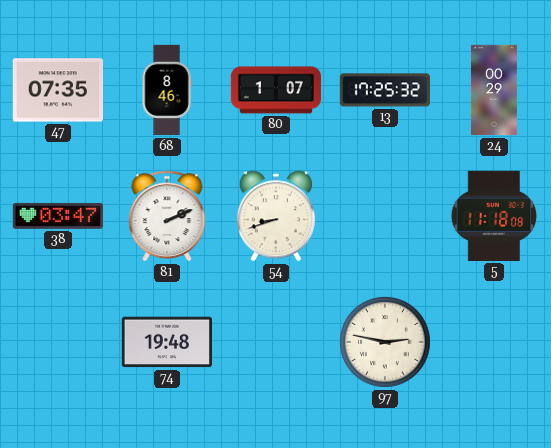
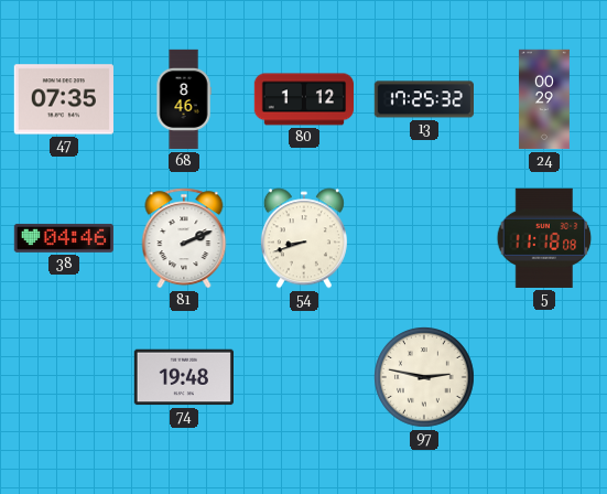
80: 1:07 -> 1:12
38: 03:47 -> 04:46
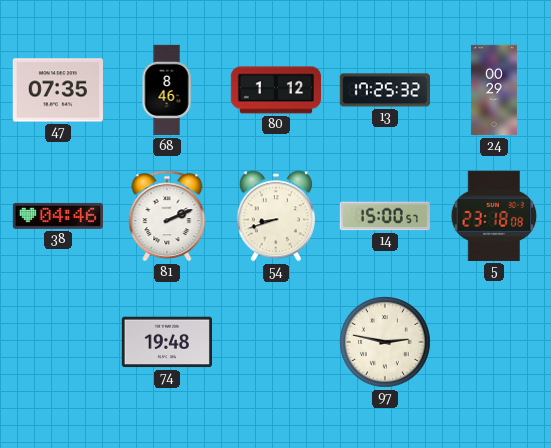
14: none -> 15:00
5: 11:18 -> 23:18
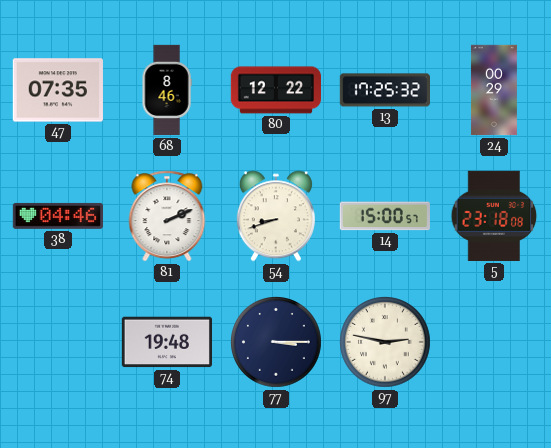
80: 1:12 -> 12:22
77: none -> 3:15
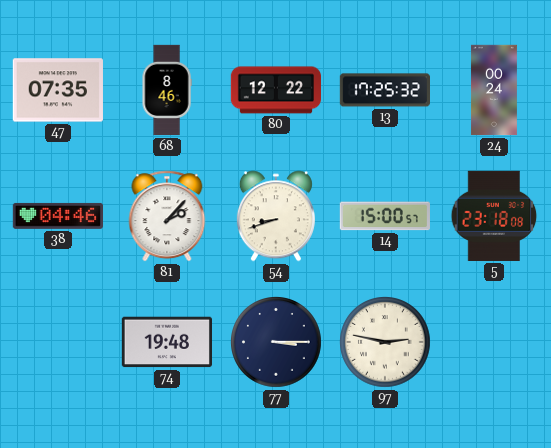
24: 00:29 -> 00:24
81: 2:11 -> 2:07
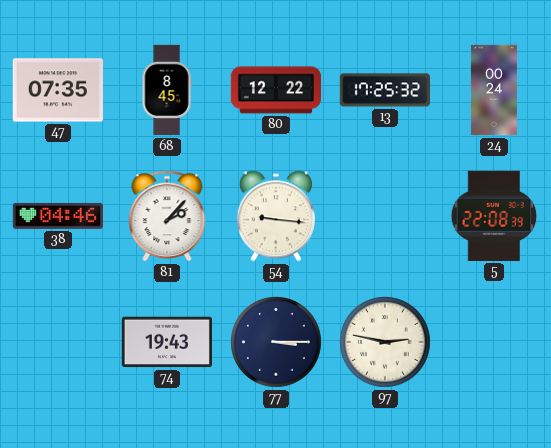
68: 8:46 -> 8:45
54: 8:42 -> 9:16
14: 15:00 -> none
5: 23:18 -> 22:08
74: 19:48 -> 19:43
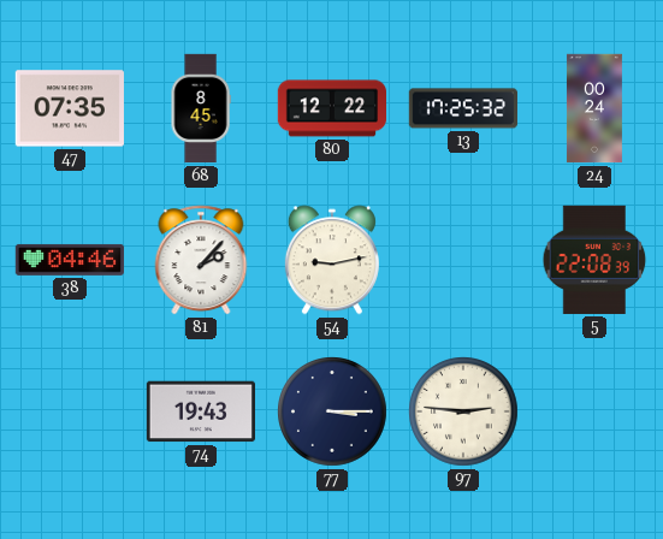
54: 9:16 -> 9:13
97: 2:47 -> 2:46
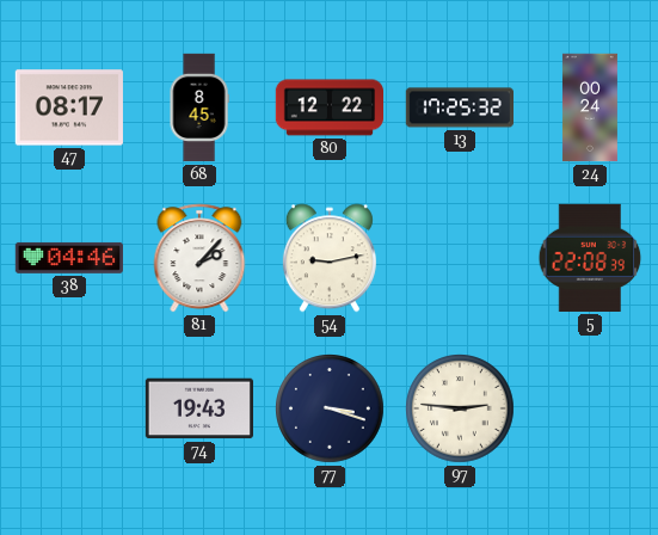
47: 07:35 -> 08:17
77: 3:15 -> 3:18
